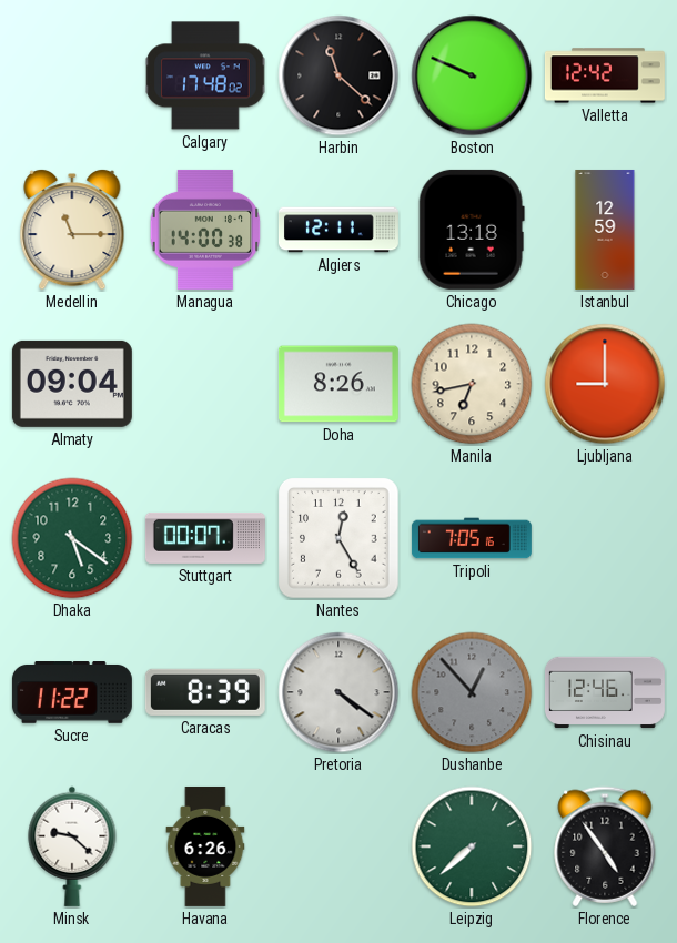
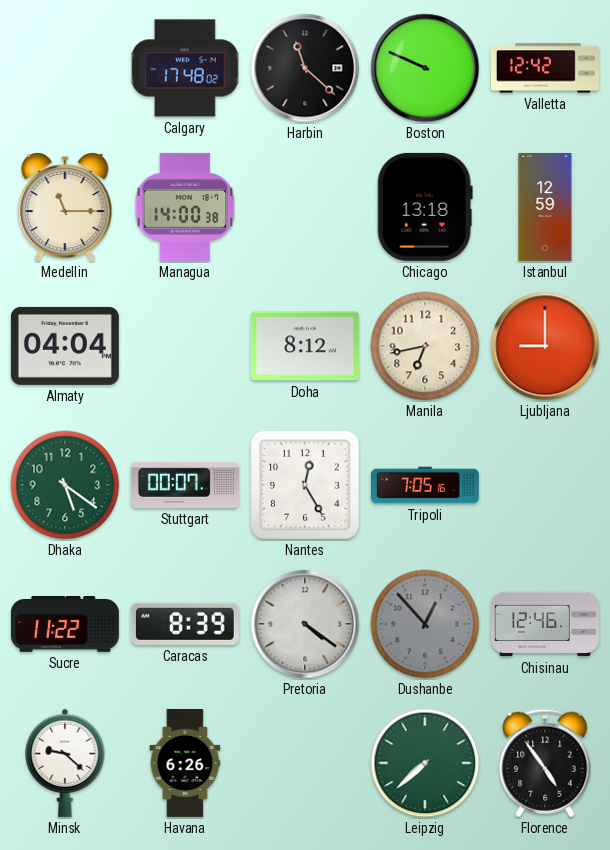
Algiers: 12:11 -> none
Almaty: 09:04 -> 04:04
Doha: 8:26 -> 8:12
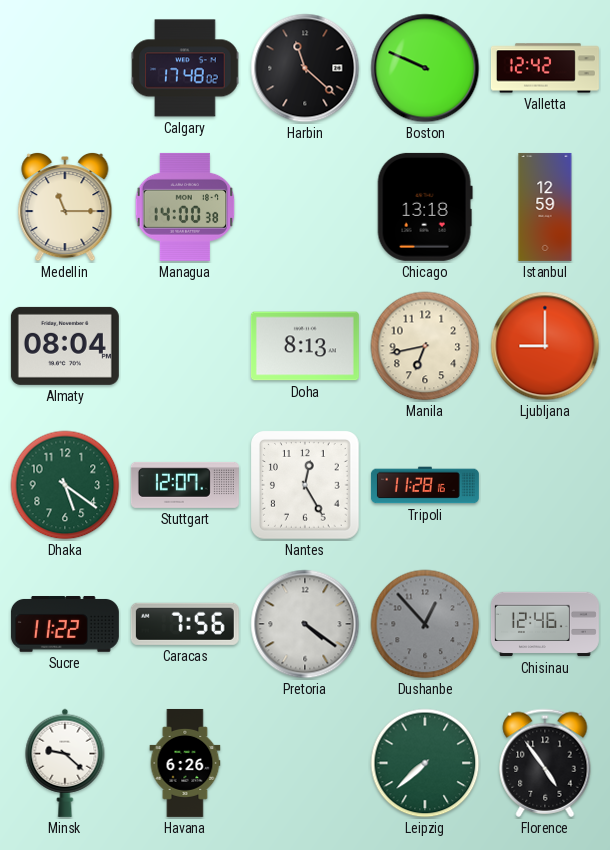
Almaty: 04:04 -> 08:04
Doha: 8:12 -> 8:13
Stuttgart: 00:07 -> 12:07
Tripoli: 7:05 -> 11:28
Caracas: 8:39 -> 7:56
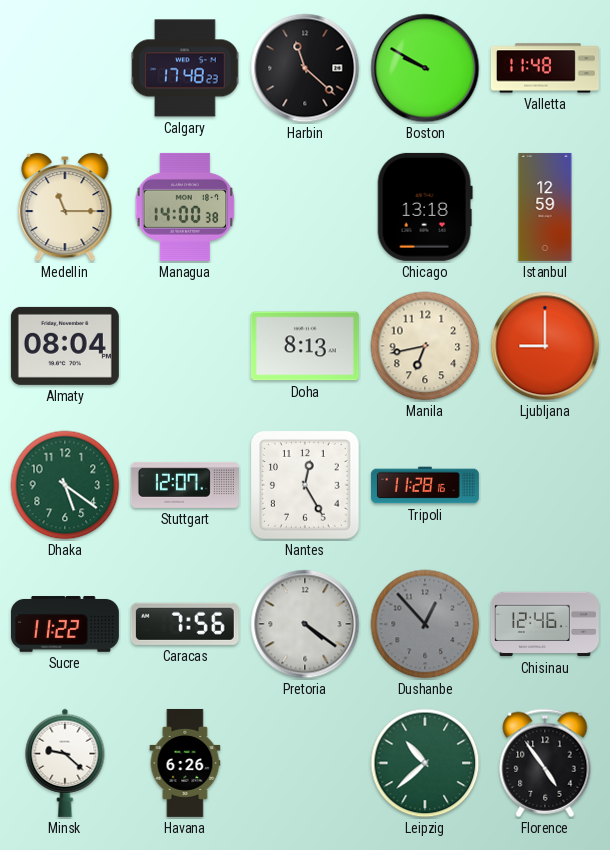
Calgary: 17:48:02 -> 17:48:23
Boston: 9:49 -> 9:50
Valletta: 12:42 -> 11:48
Leipzig: 7:38 -> 10:38
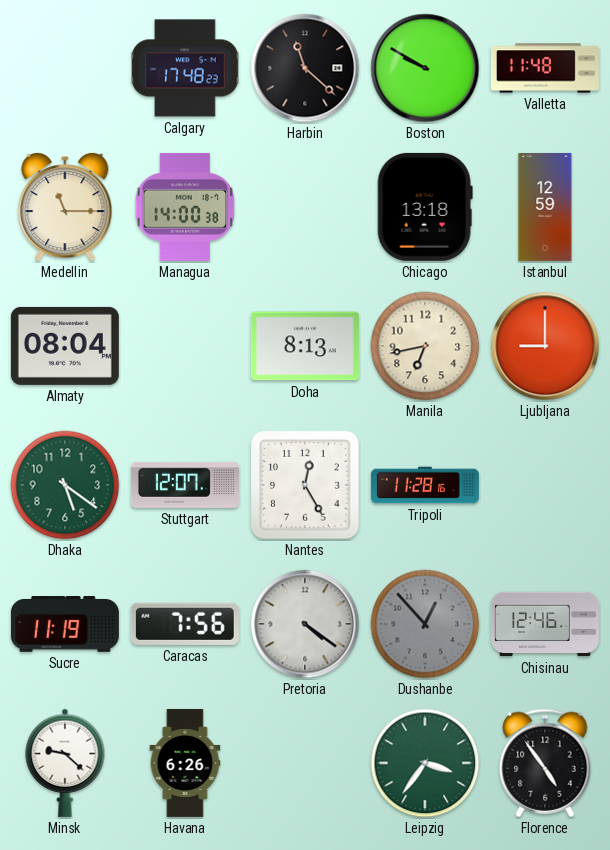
Sucre: 11:22 -> 11:19
Leipzig: 10:38 -> 3:36
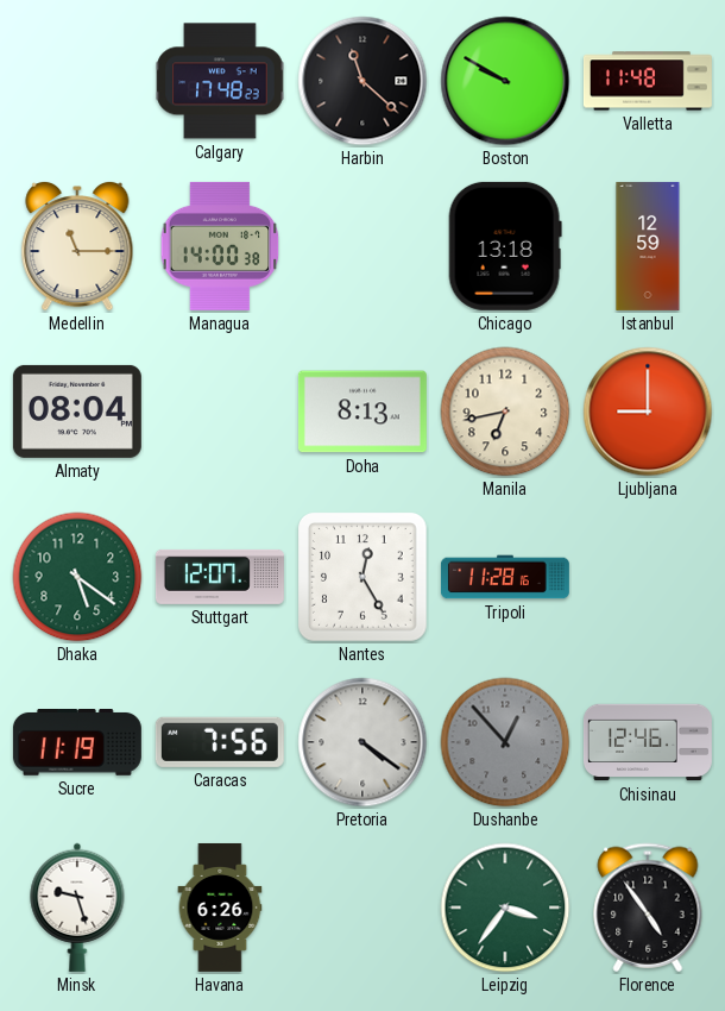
Minsk: 9:22 -> 9:27
